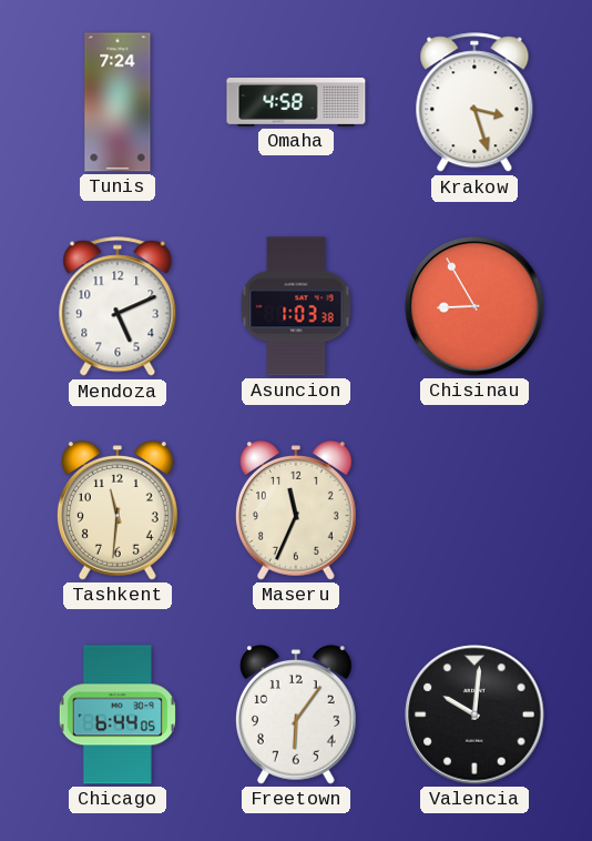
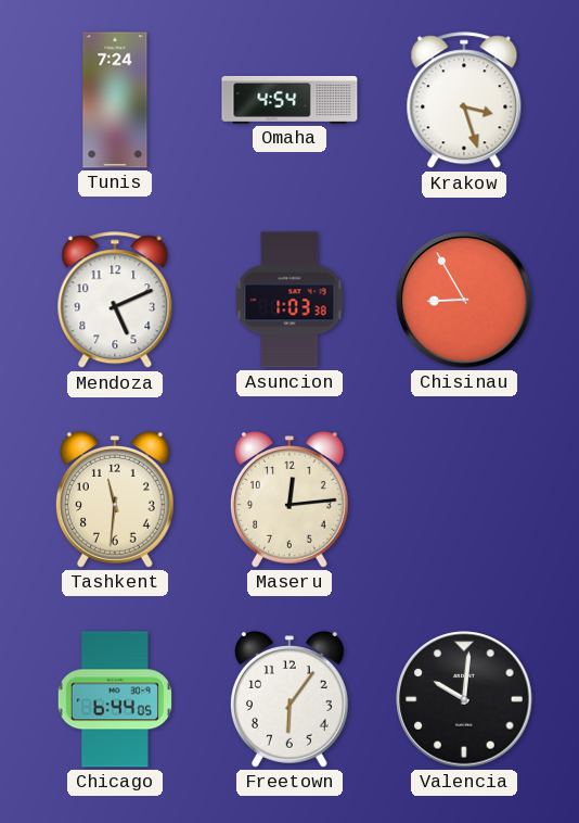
Omaha: 4:58 -> 4:54
Maseru: 11:34 -> 12:14
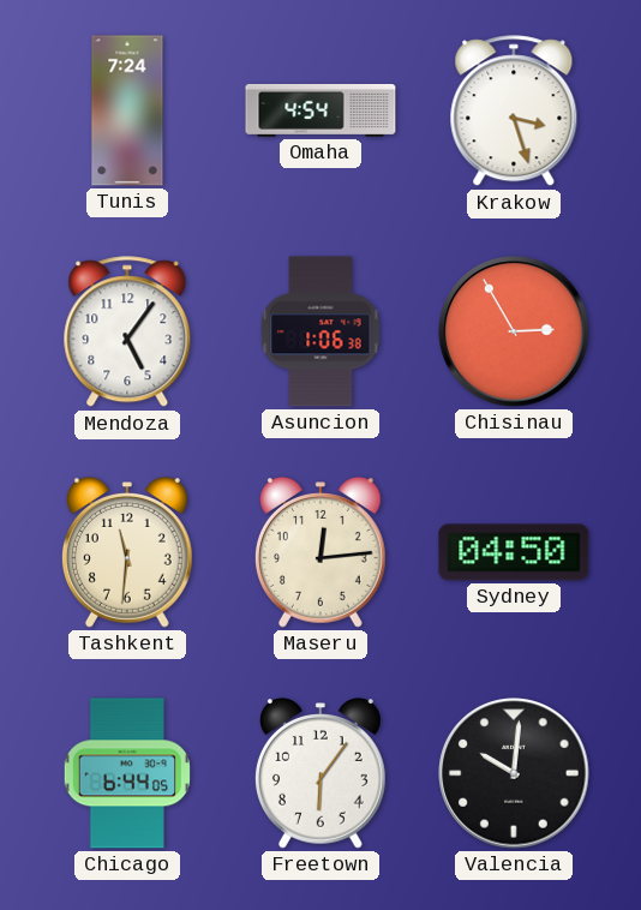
Mendoza: 5:11 -> 5:06
Asuncion: 1:03 -> 1:06
Chisinau: 8:55 -> 2:55
Sydney: none -> 04:50
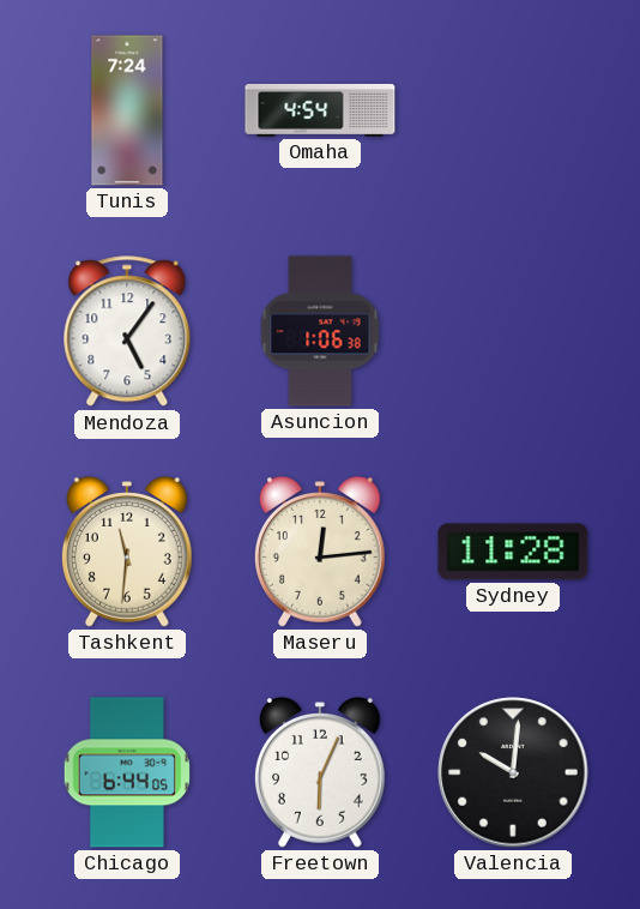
Krakow: 3:27 -> none
Chisinau: 2:55 -> none
Sydney: 04:50 -> 11:28
Freetown: 6:06 -> 6:04
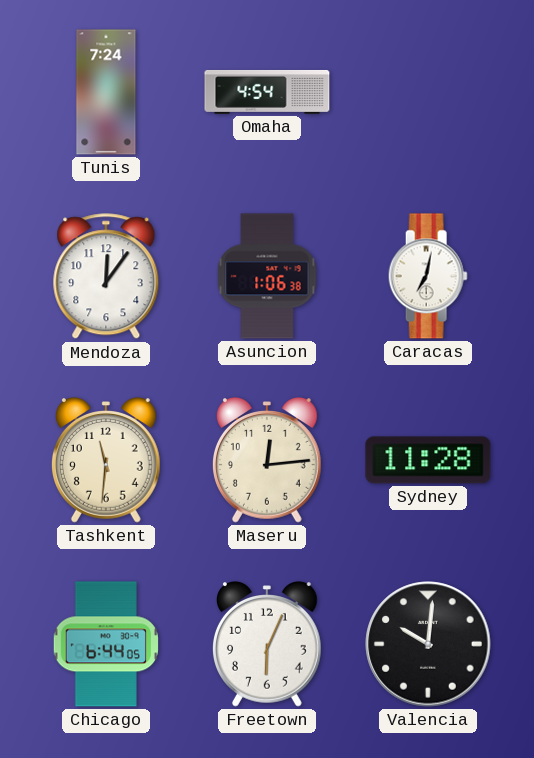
Mendoza: 5:06 -> 12:06
Caracas: none -> 7:02
